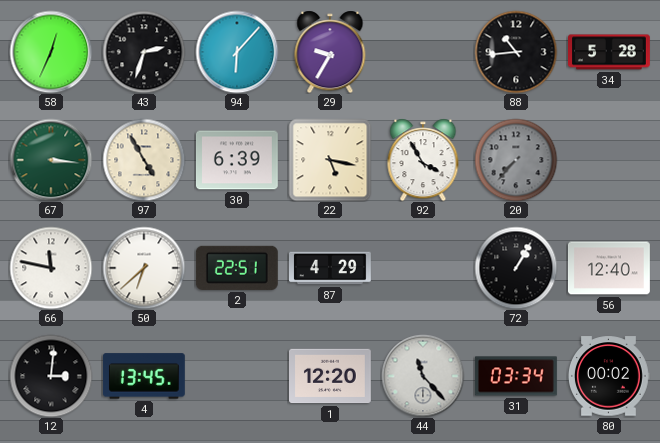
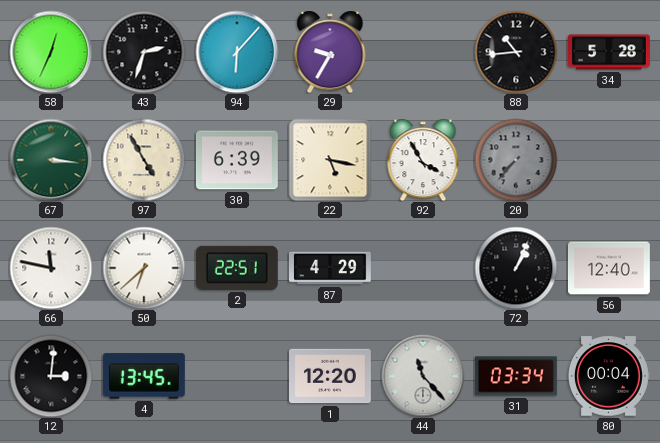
72: 1:05 -> 1:04
80: 00:02 -> 00:04
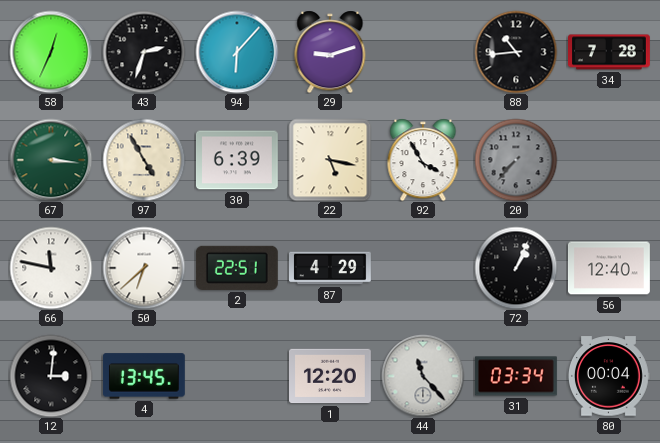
29: 9:35 -> 9:12
34: 5:28 -> 7:28
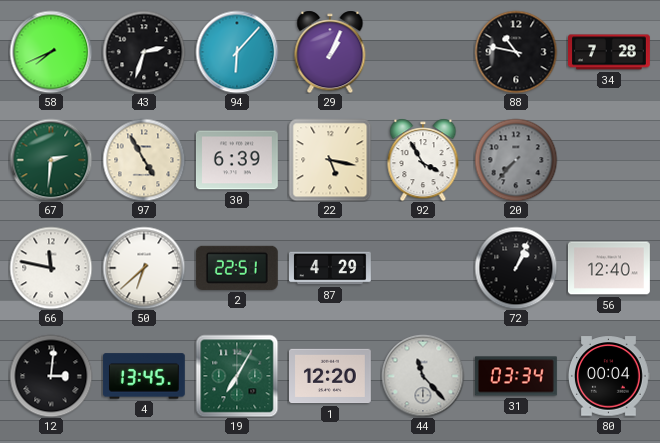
58: 12:34 -> 7:41
29: 9:12 -> 1:04
88: 10:44 -> 10:47
67: 3:16 -> 2:31
19: none -> 7:05
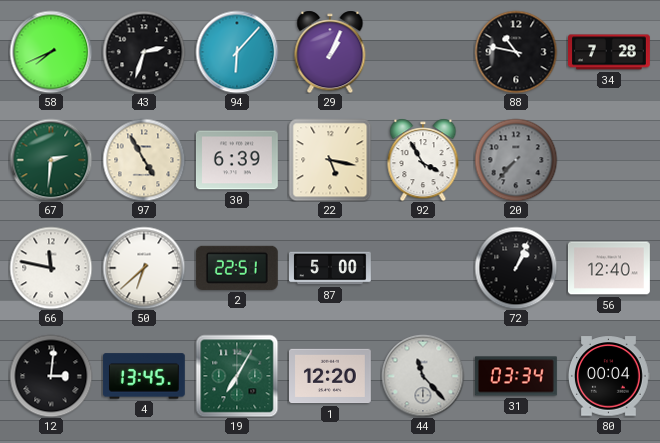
87: 4:29 -> 5:00
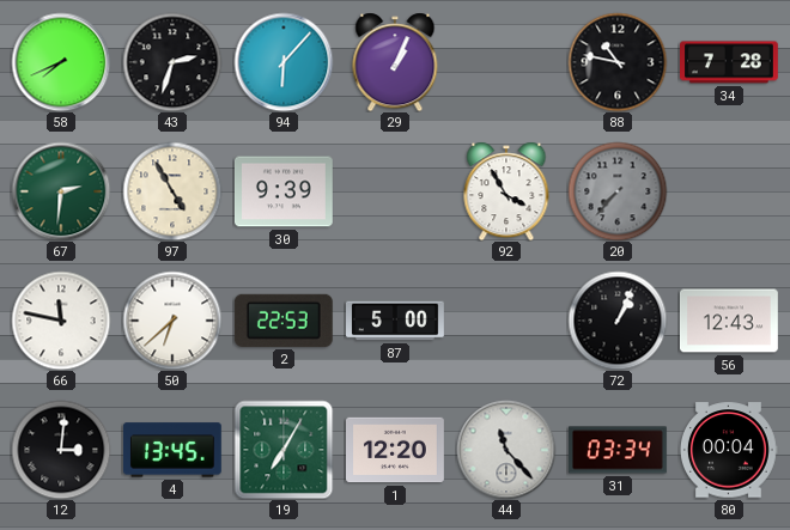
30: 6:39 -> 9:39
22: 5:17 -> none
2: 22:51 -> 22:53
56: 12:40 -> 12:43
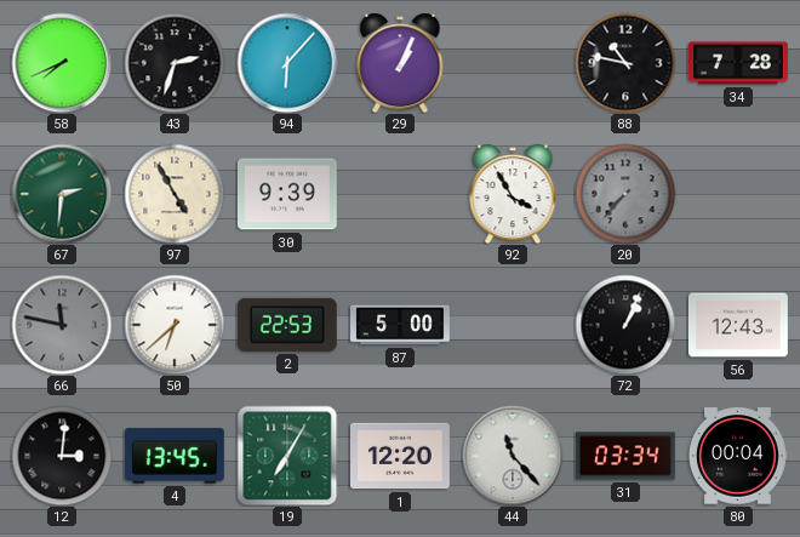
66 dial: white -> grey
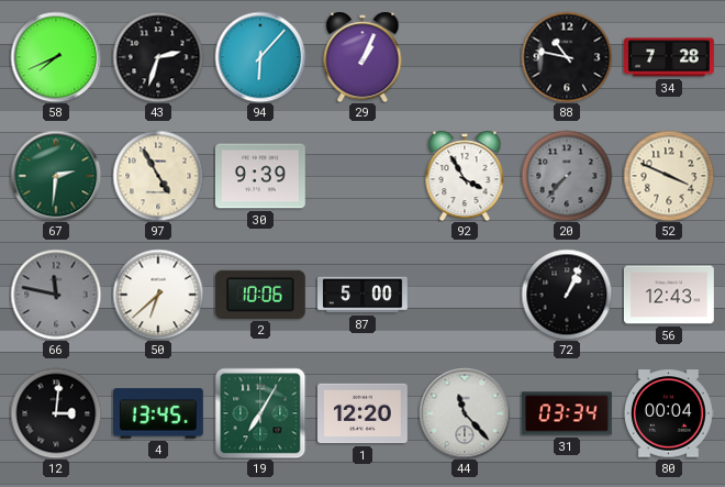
52: none -> 3:49
2: 22:53 -> 10:06
